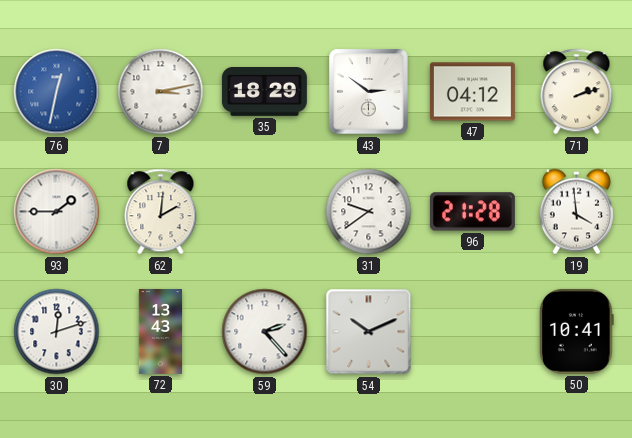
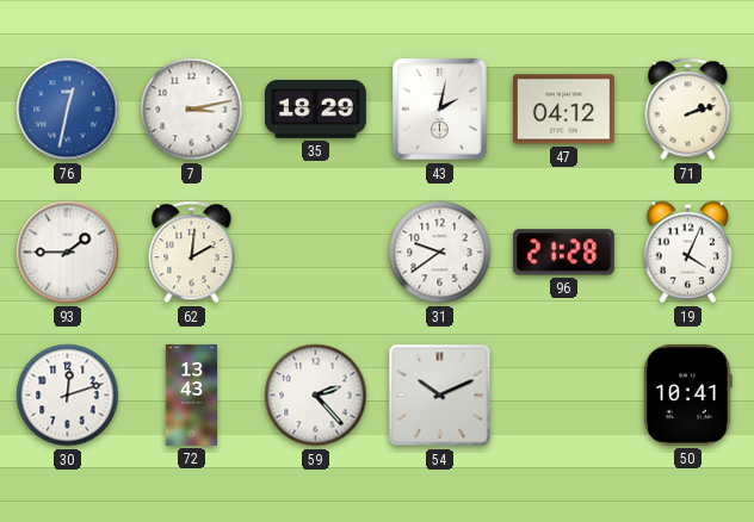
43: 2:51 -> 2:02
19: 3:59 -> 4:04
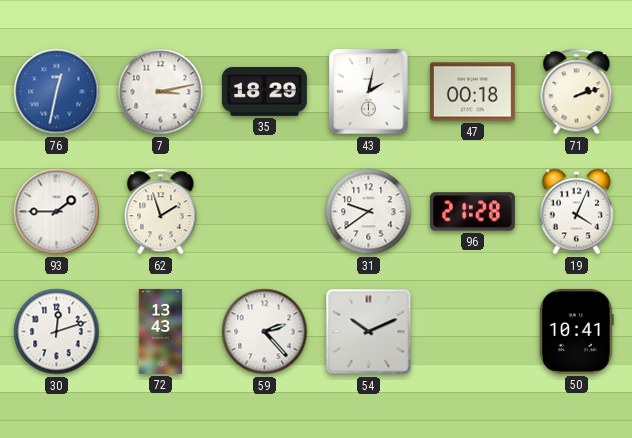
47: 04:12 -> 00:18
62: 2:01 -> 1:57
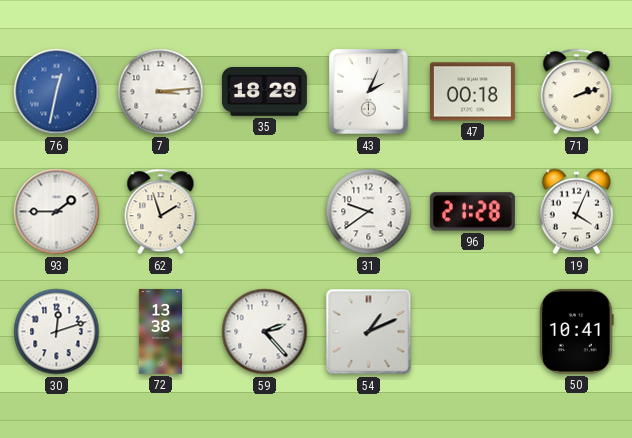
7: 3:13 -> 3:14
43: 2:02 -> 2:04
72: 13:43 -> 13:38
54: 10:11 -> 1:11
